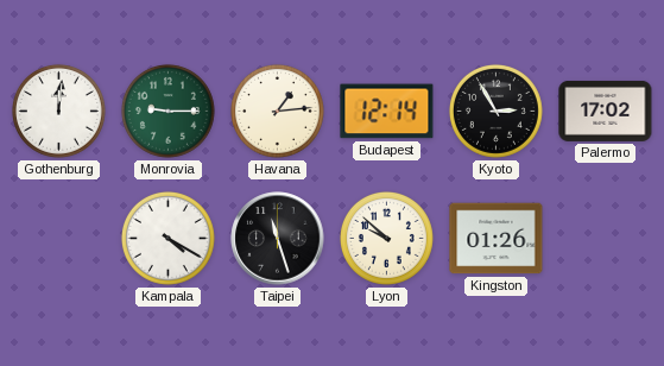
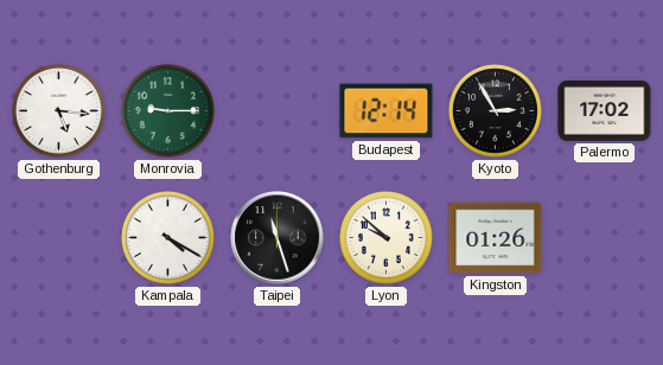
Gothenburg: 12:01 -> 5:16
Havana: 1:14 -> none
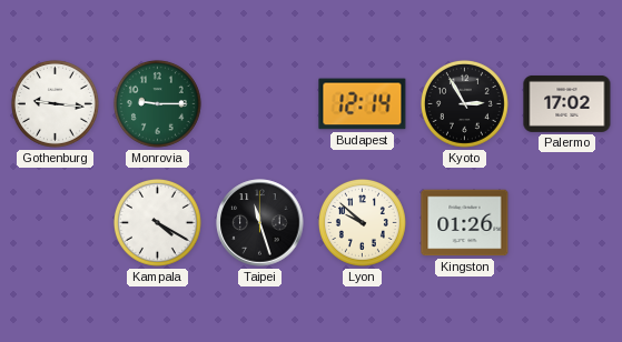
Gothenburg: 5:16 -> 9:16
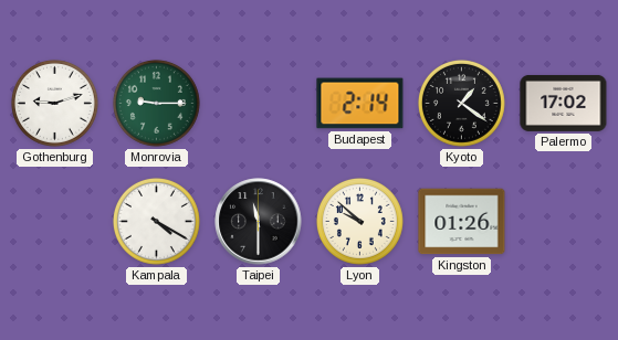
Gothenburg: 9:16 -> 9:12
Budapest: 12:14 -> 2:14
Kyoto: 2:55 -> 1:21
Taipei: 11:27 -> 11:30
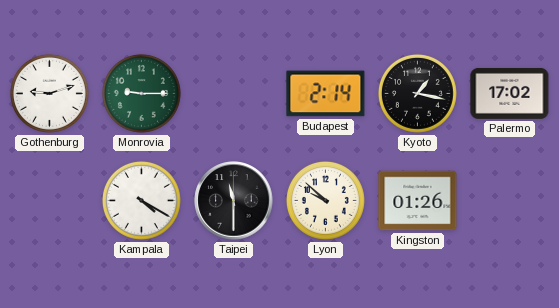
Kyoto: 1:21 -> 1:17
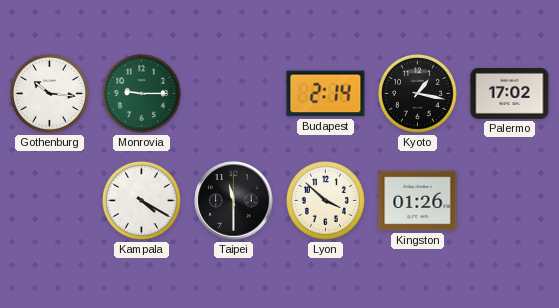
Gothenburg: 9:12 -> 10:16
Lyon: 9:52 -> 3:52
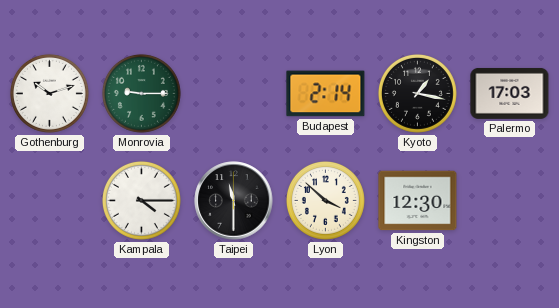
Gothenburg: 10:16 -> 10:12
Palermo: 17:02 -> 17:03
Kampala: 4:20 -> 4:15
Kingston: 01:26 -> 12:30
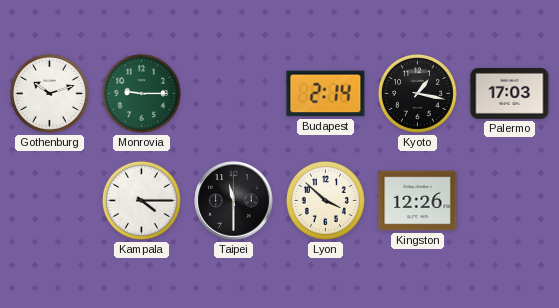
Kingston: 12:30 -> 12:26
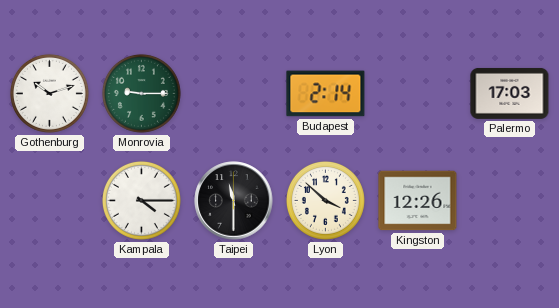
Kyoto: 1:17 -> none
